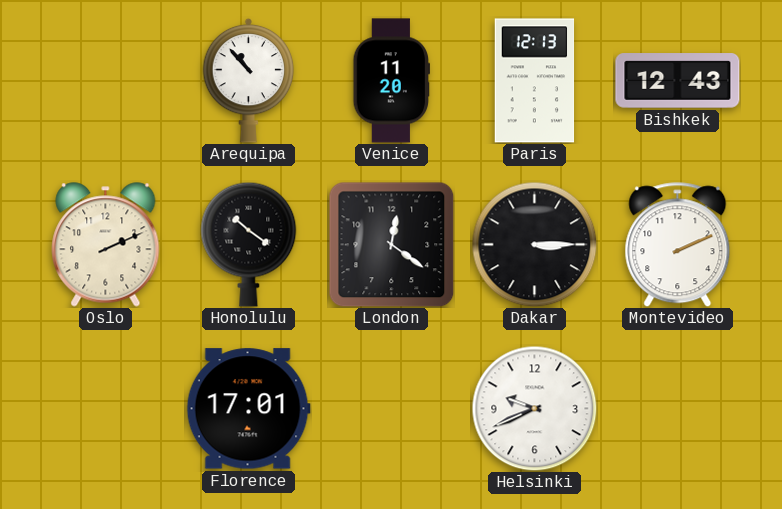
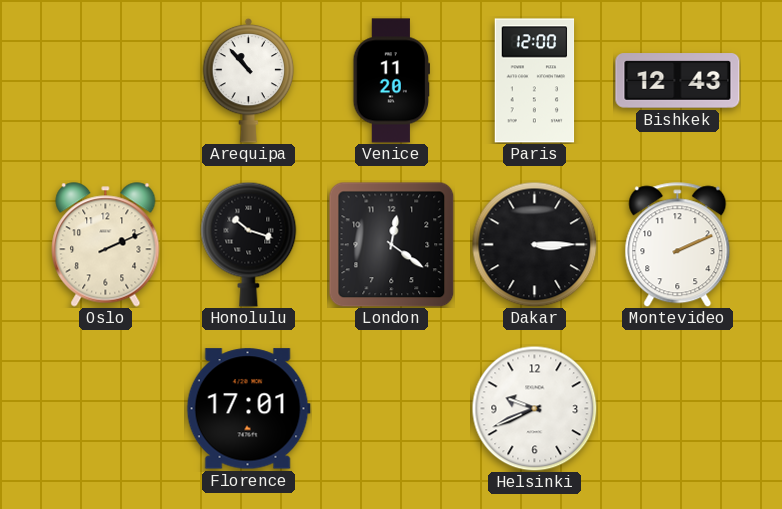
Paris: 12:13 -> 12:00
Honolulu: 10:21 -> 10:18
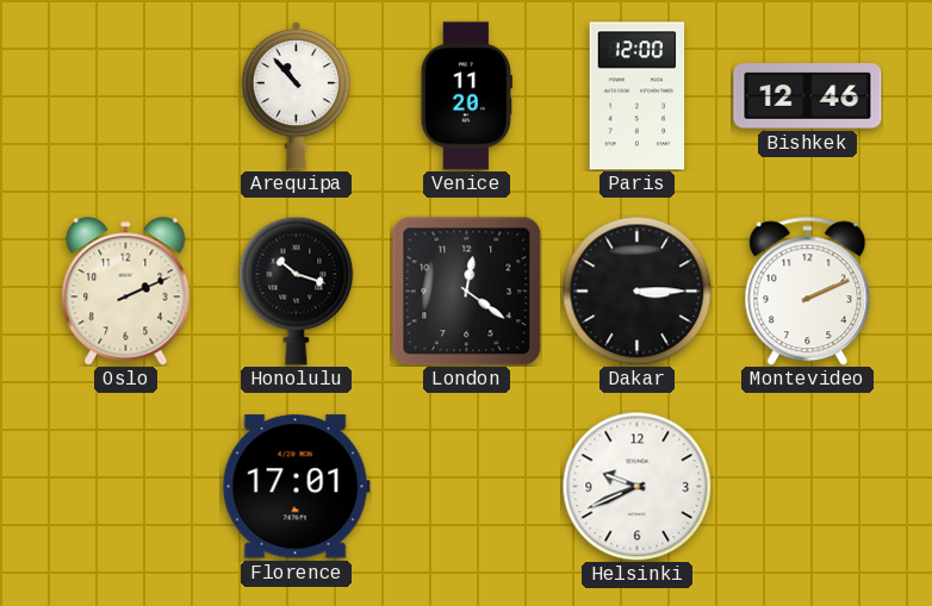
Bishkek: 12:43 -> 12:46
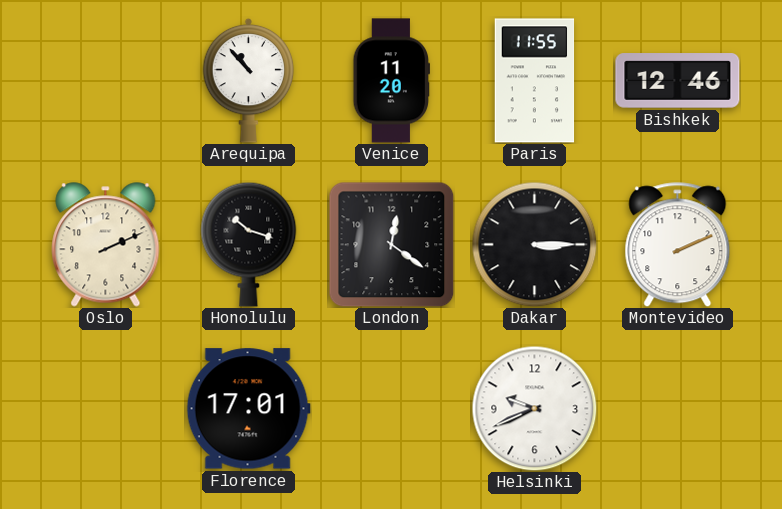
Paris: 12:00 -> 11:55
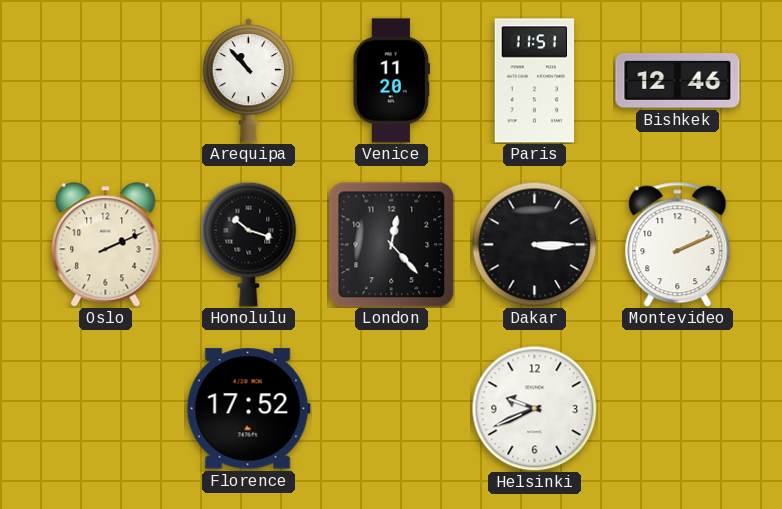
Paris: 11:55 -> 11:51
London: 12:21 -> 12:23
Florence: 17:01 -> 17:52
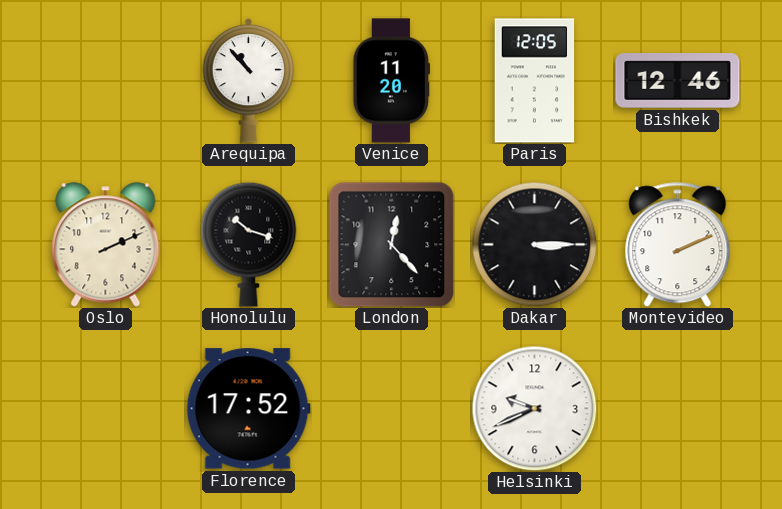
Paris: 11:51 -> 12:05
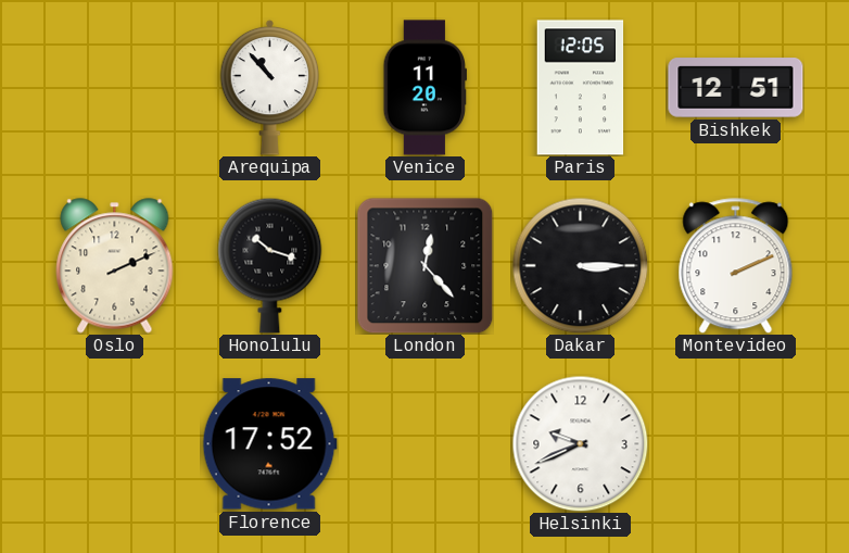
Bishkek: 12:46 -> 12:51
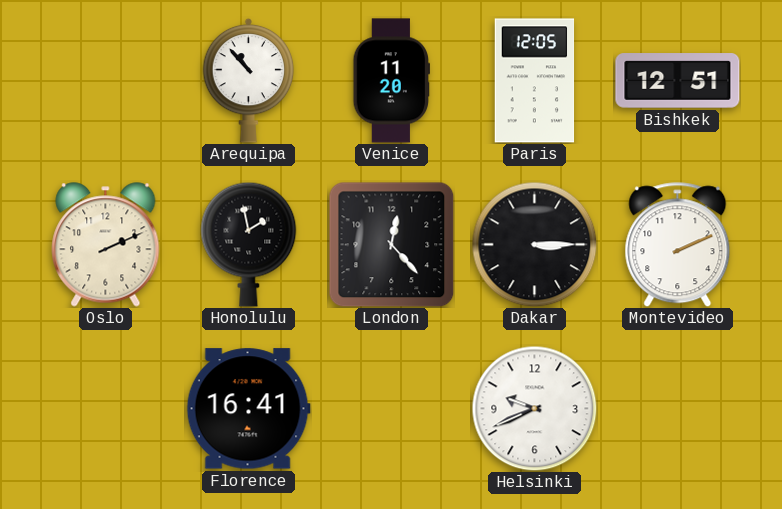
Honolulu: 10:18 -> 1:58
Florence: 17:52 -> 16:41
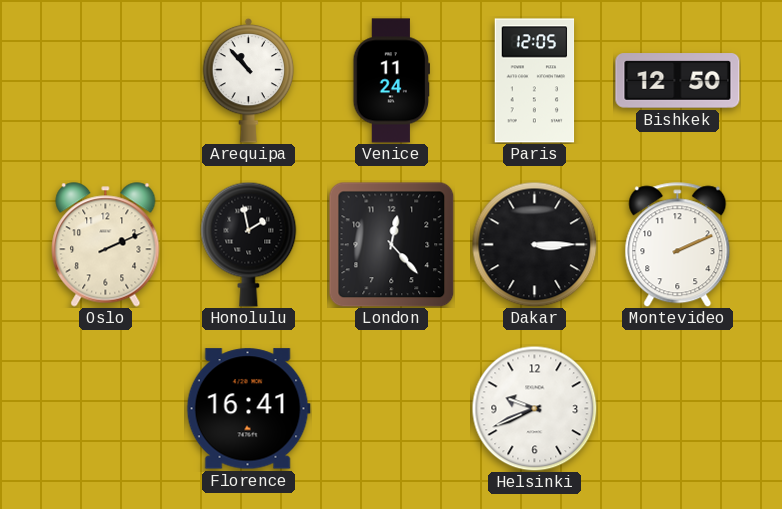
Venice: 11:20 -> 11:24
Bishkek: 12:51 -> 12:50
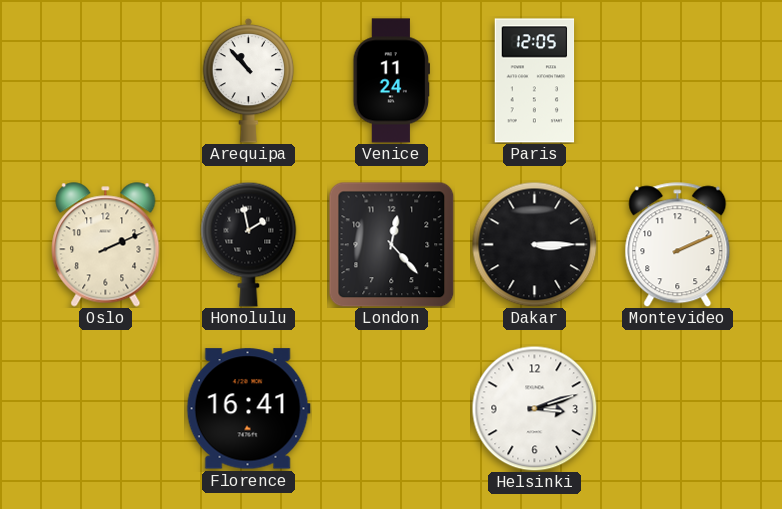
Bishkek: 12:50 -> none
Helsinki: 9:41 -> 3:12
